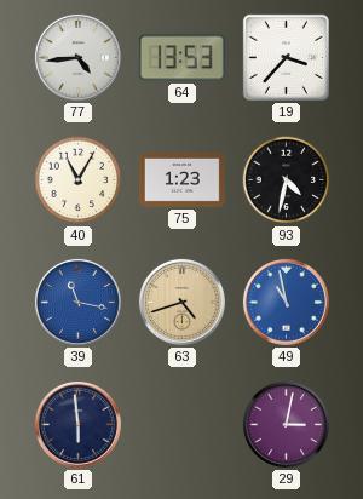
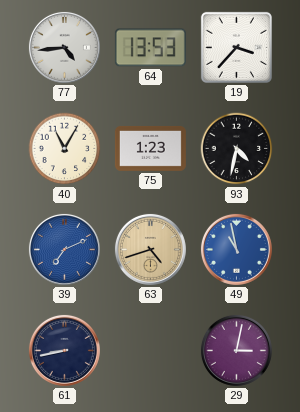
39: 11:17 -> 7:11
61: 5:59 -> 8:43
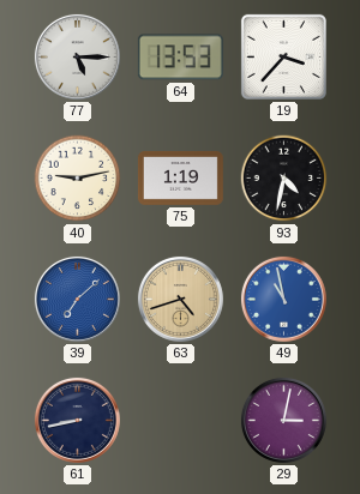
77: 4:44 -> 5:15
40: 11:05 -> 9:13
75: 1:23 -> 1:19
39: 7:11 -> 7:08
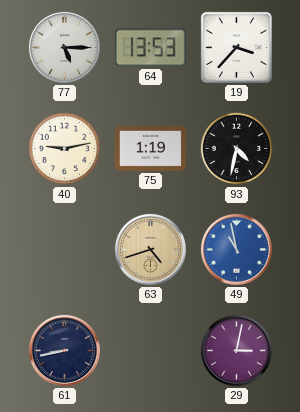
39: 7:08 -> none
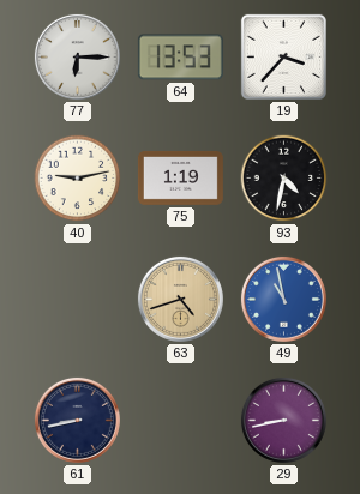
77: 5:15 -> 6:15
29: 3:02 -> 8:43
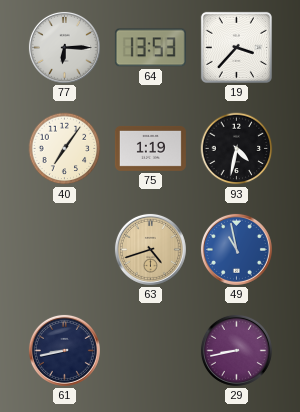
40: 9:13 -> 7:06
